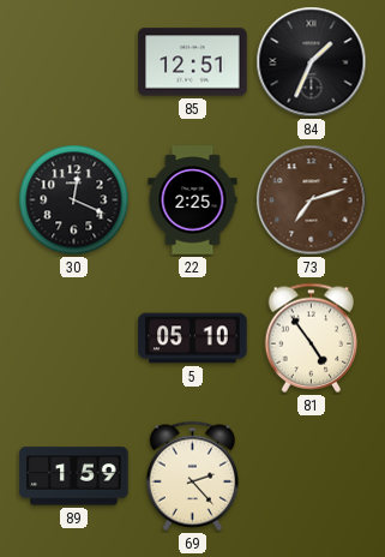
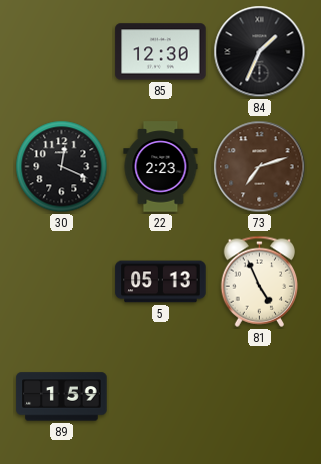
85: 12:51 -> 12:30
22: 2:25 -> 2:23
5: 05:10 -> 05:13
81: 4:54 -> 4:56
69: 2:23 -> none
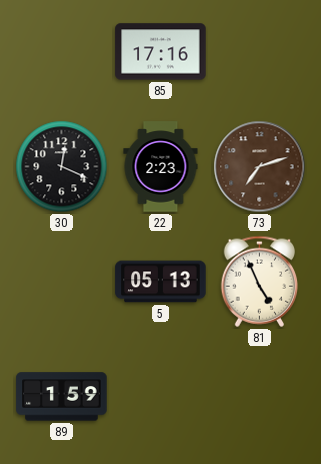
85: 12:30 -> 17:16
84: 1:34 -> none
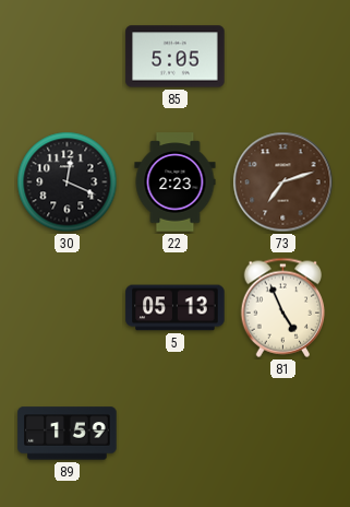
85: 17:16 -> 5:05
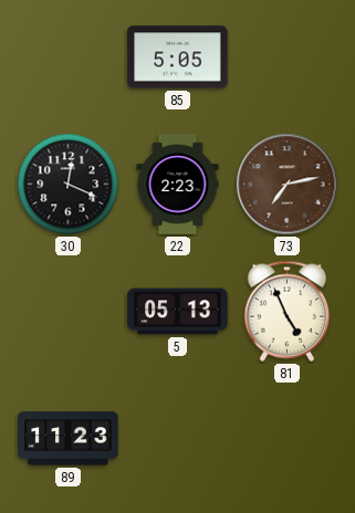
73: 7:12 -> 7:13
89: 1:59 -> 11:23
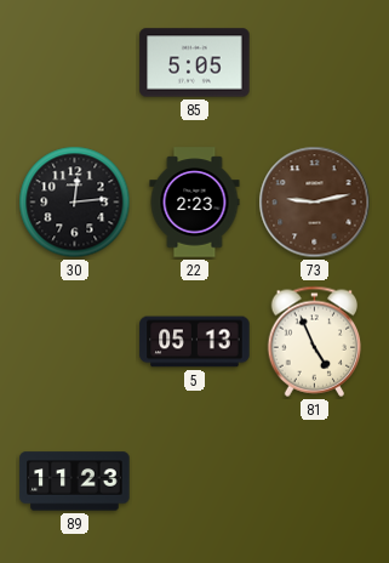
30: 12:19 -> 12:14
73: 7:13 -> 9:13
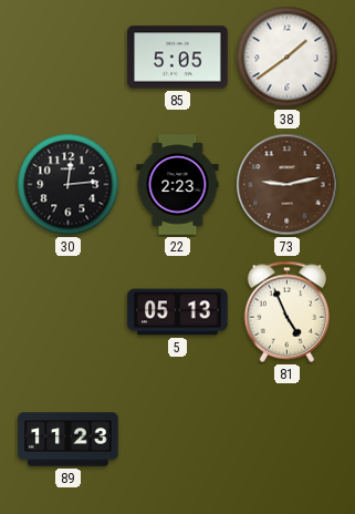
38: none -> 1:39
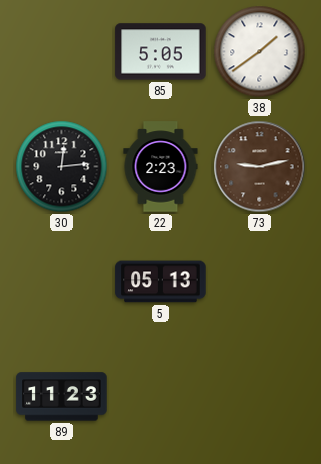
81: 4:56 -> none
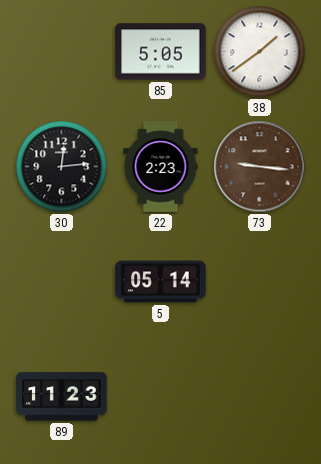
73: 9:13 -> 9:16
5: 05:13 -> 05:14
